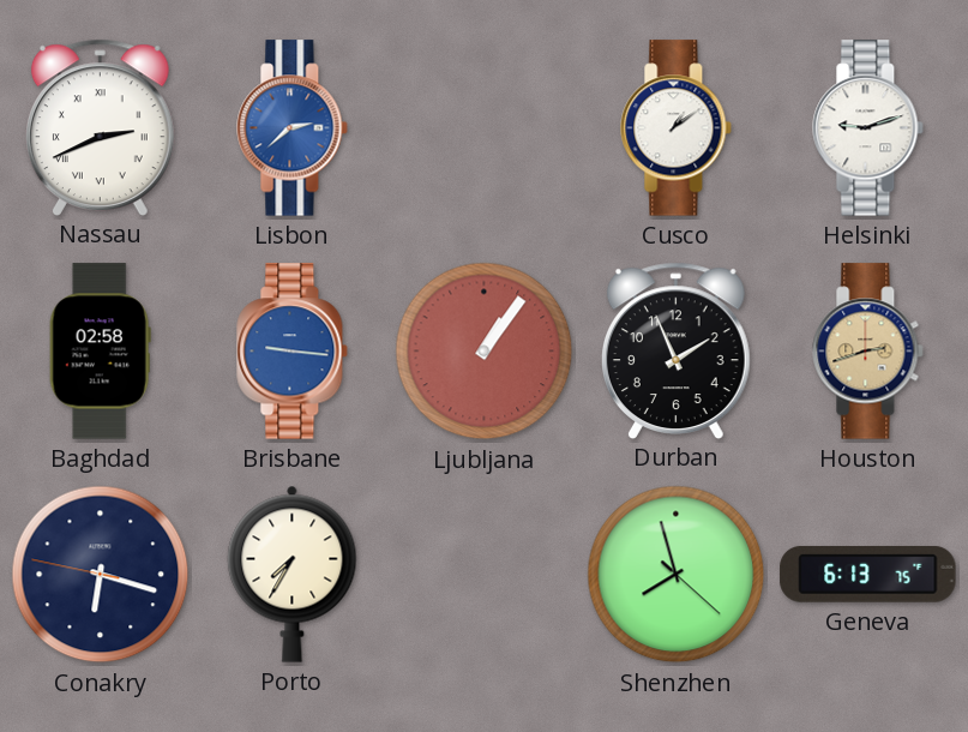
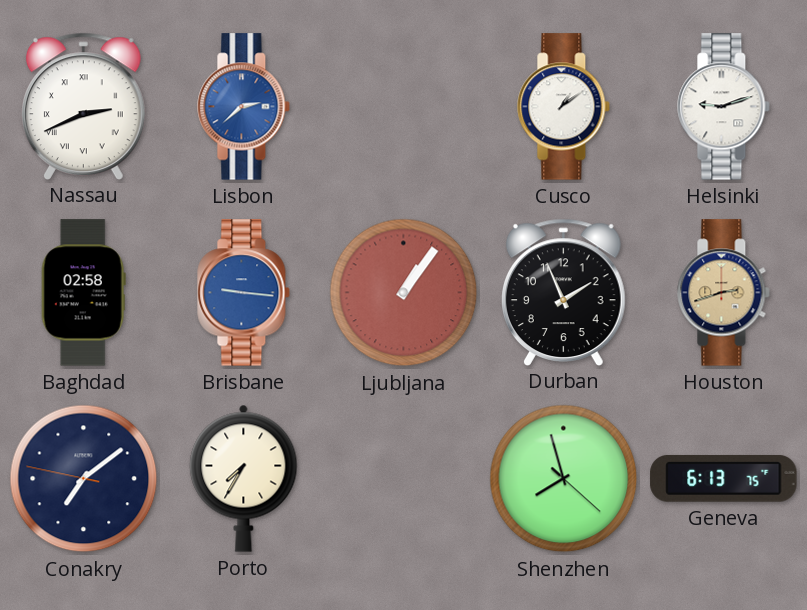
Conakry: 6:17 -> 7:08
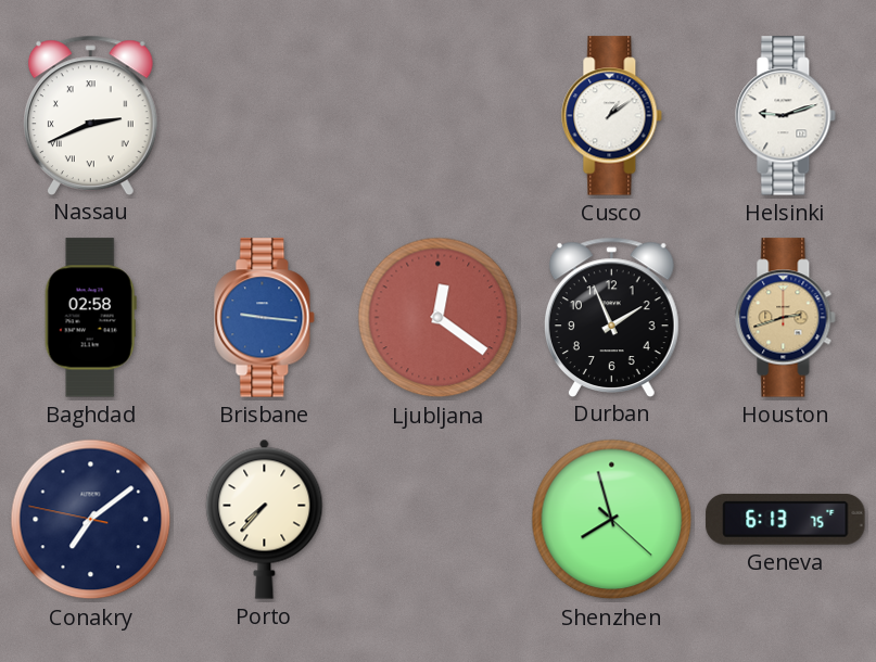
Lisbon: 2:38 -> none
Ljubljana: 1:06 -> 12:21
Porto: 7:35 -> 7:37
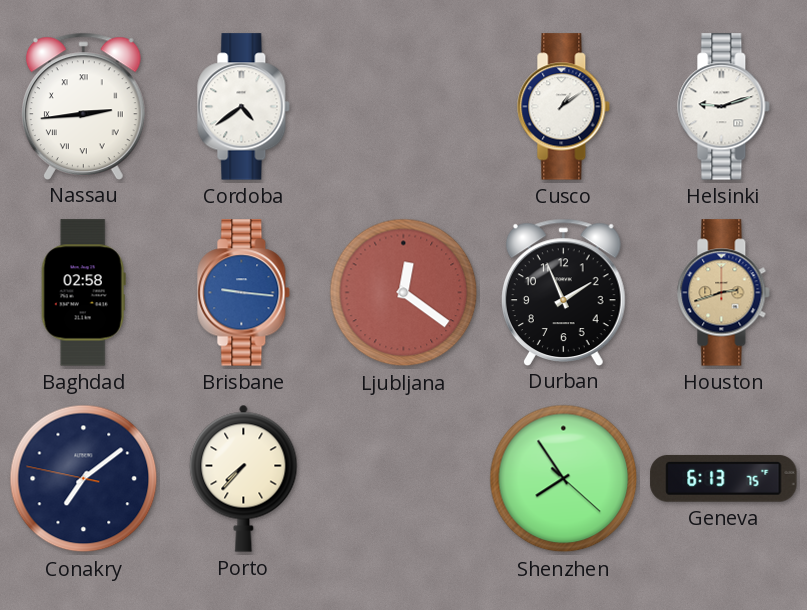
Nassau: 2:41 -> 2:44
Cordoba: none -> 4:39
Shenzhen: 7:57 -> 7:54
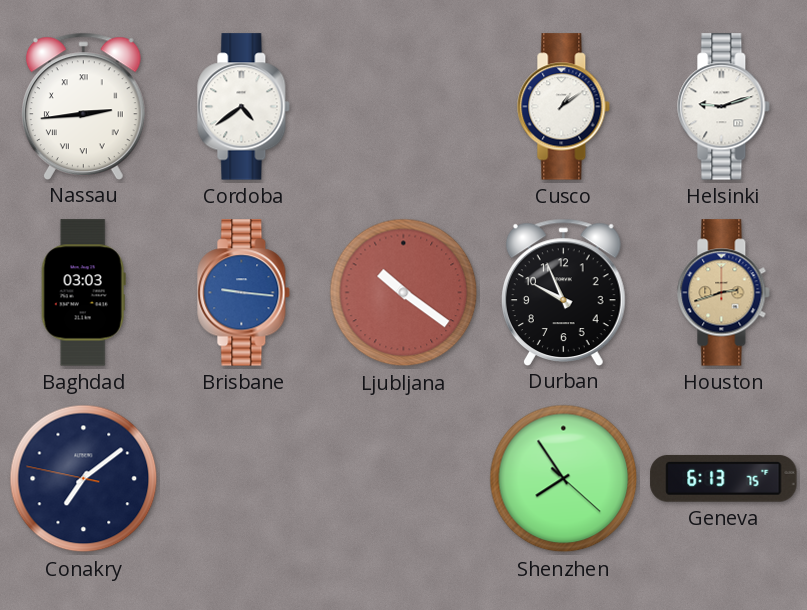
Baghdad: 02:58 -> 03:03
Ljubljana: 12:21 -> 10:21
Durban: 1:56 -> 9:56
Porto: 7:37 -> none
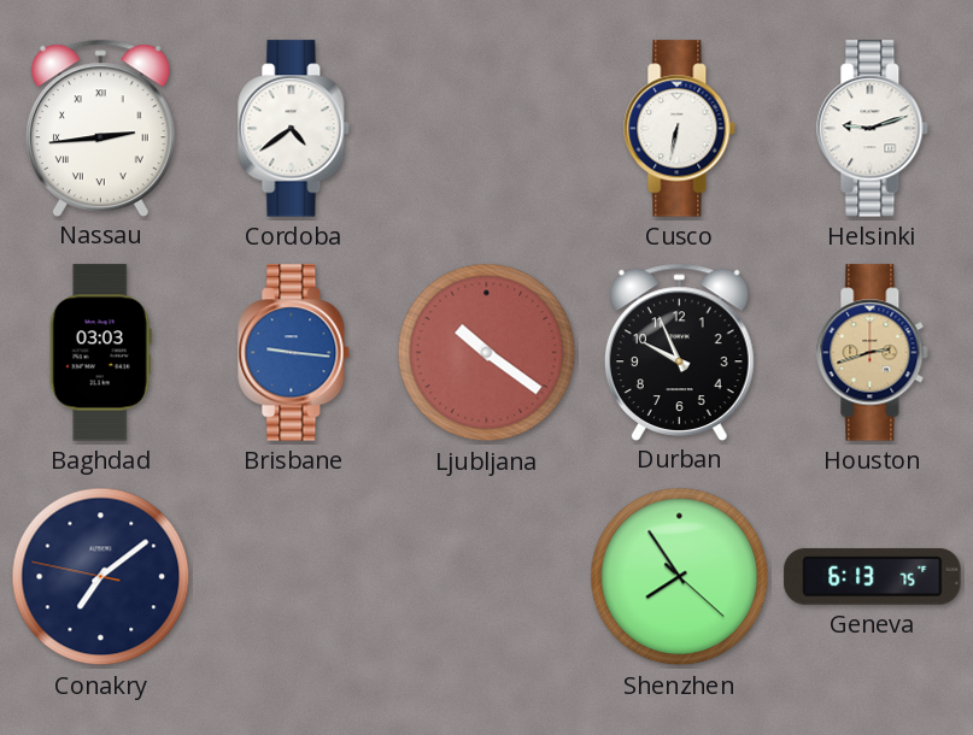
Cusco: 1:09 -> 6:32
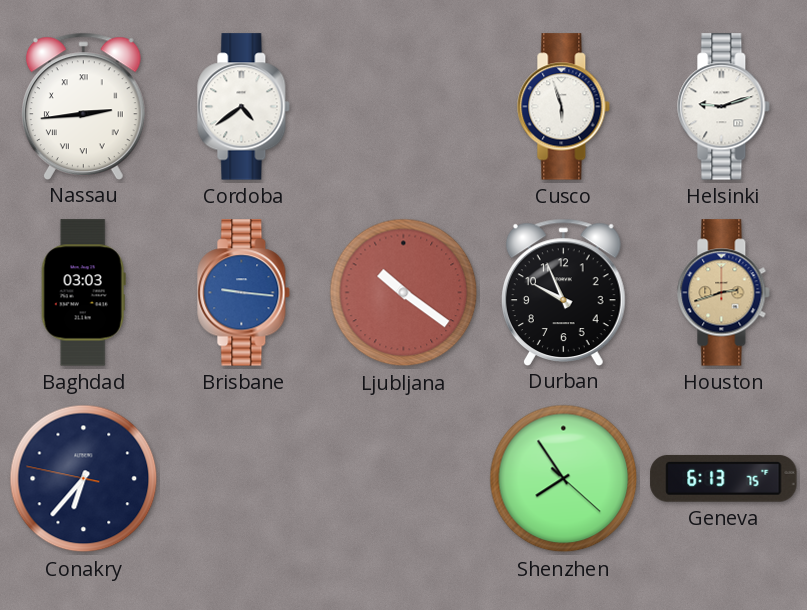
Cusco: 6:32 -> 5:57
Conakry: 7:08 -> 6:36
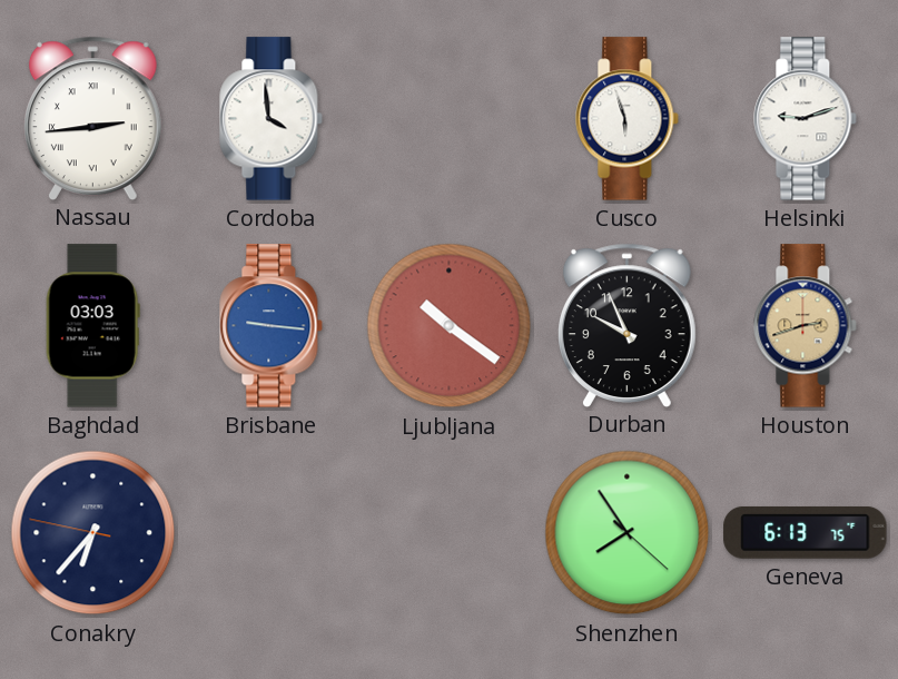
Cordoba: 4:39 -> 3:59
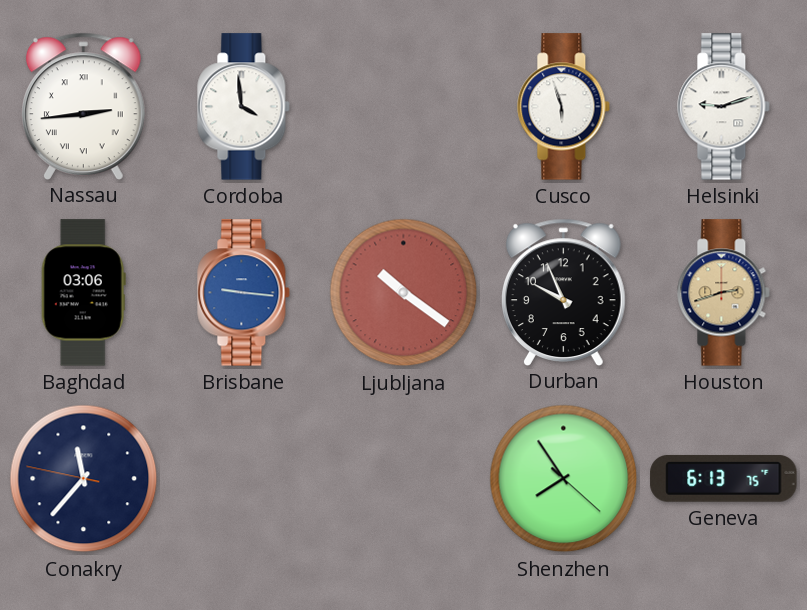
Baghdad: 03:03 -> 03:06
Conakry: 6:36 -> 11:36
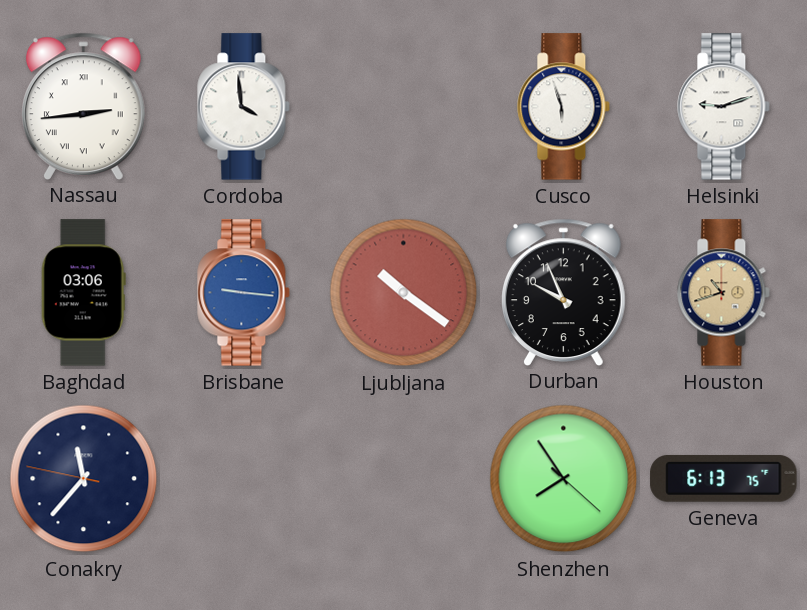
Houston: 2:42 -> 10:42
